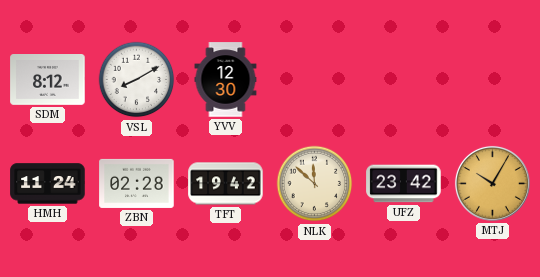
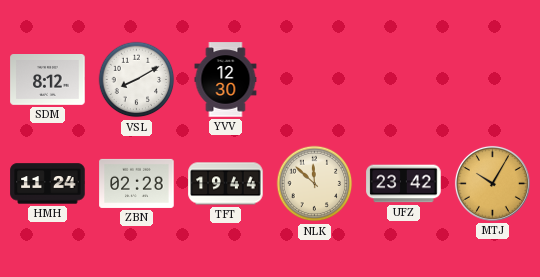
TFT: 19:42 -> 19:44
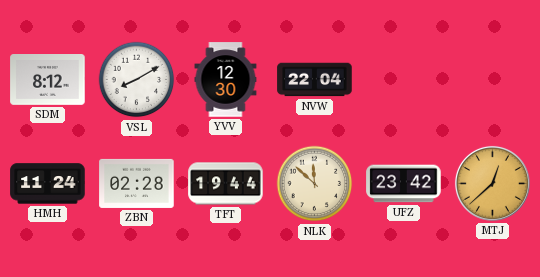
NVW: none -> 22:04
MTJ: 10:05 -> 12:38
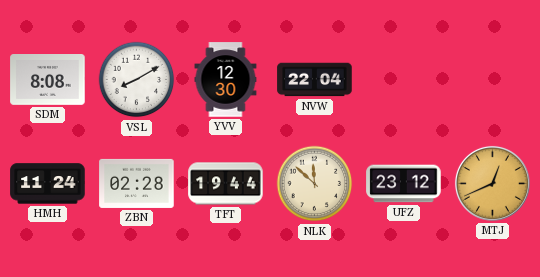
SDM: 8:12 -> 8:08
UFZ: 23:42 -> 23:12
MTJ: 12:38 -> 12:41
